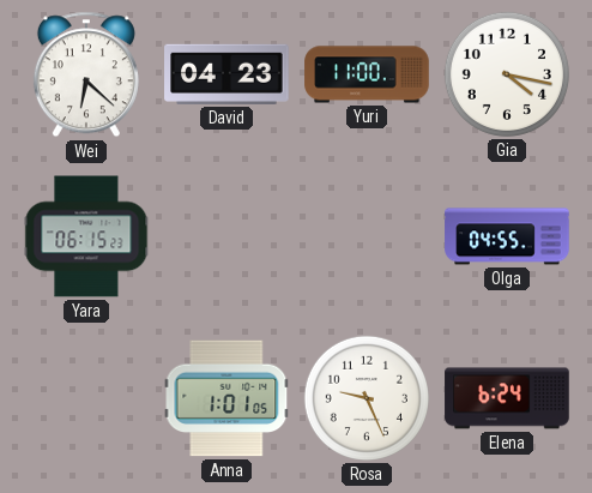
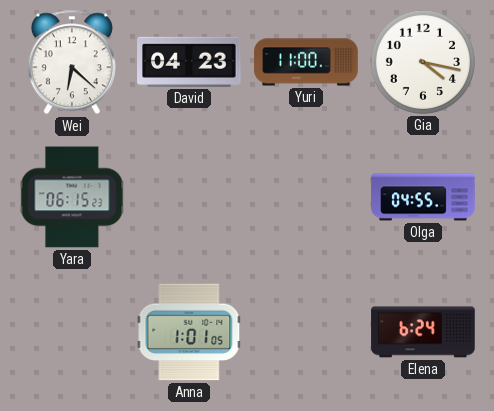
Rosa: 9:26 -> none
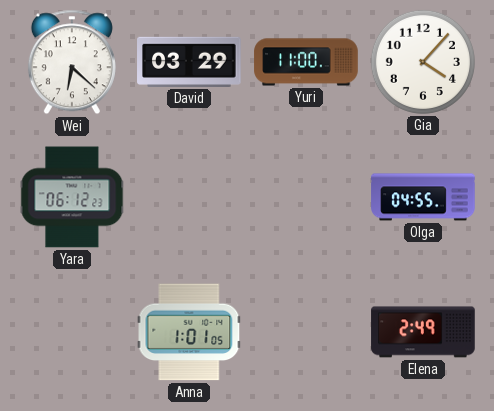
David: 04:23 -> 03:29
Gia: 4:17 -> 4:07
Yara: 06:15 -> 06:12
Elena: 6:24 -> 2:49
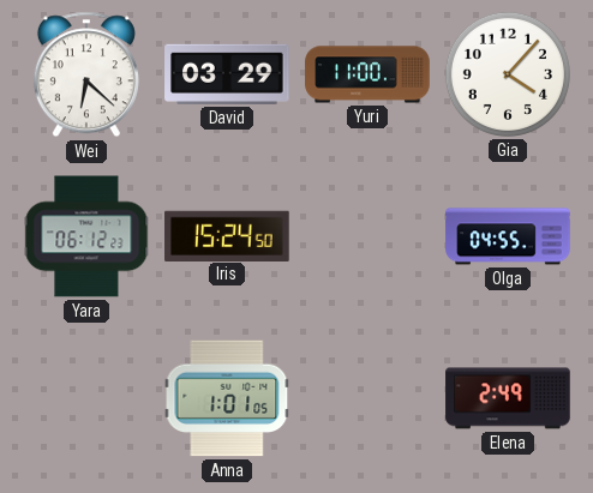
Iris: none -> 15:24
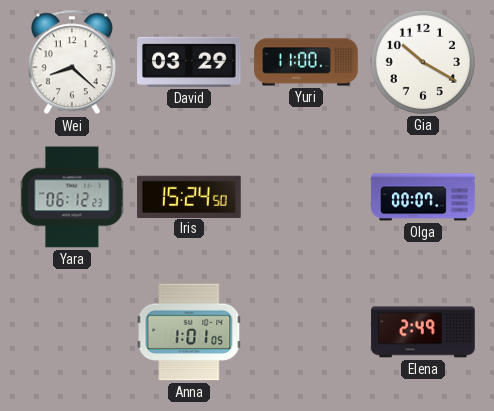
Wei: 6:22 -> 8:22
Gia: 4:07 -> 10:20
Olga: 04:55 -> 00:07
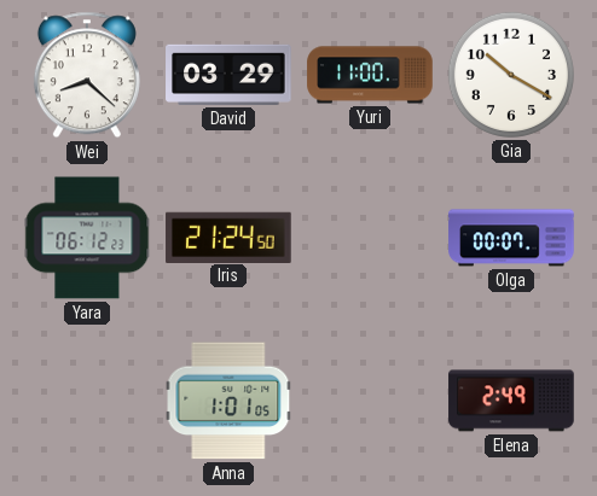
Iris: 15:24 -> 21:24
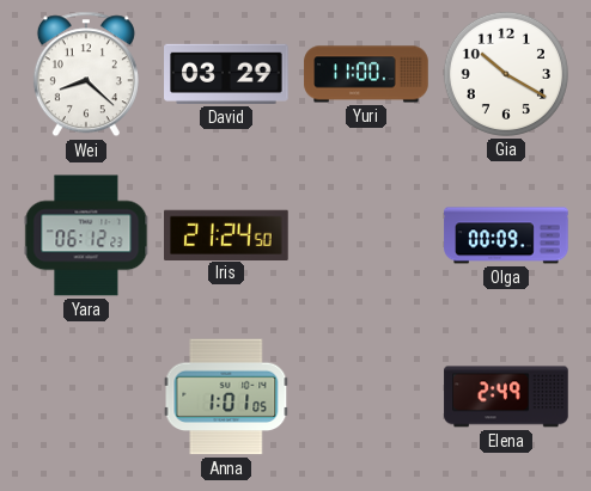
Olga: 00:07 -> 00:09
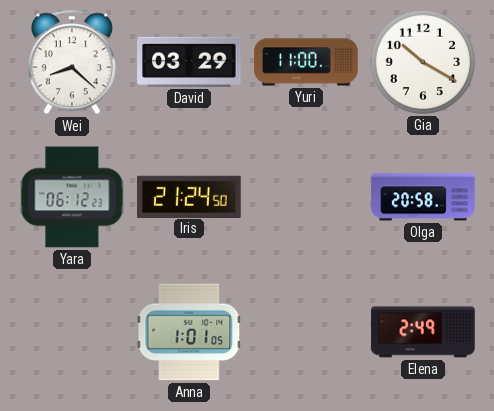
Olga: 00:09 -> 20:58
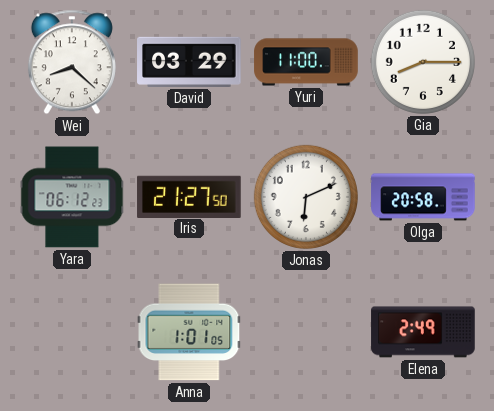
Gia: 10:20 -> 8:15
Iris: 21:24 -> 21:27
Jonas: none -> 6:11
